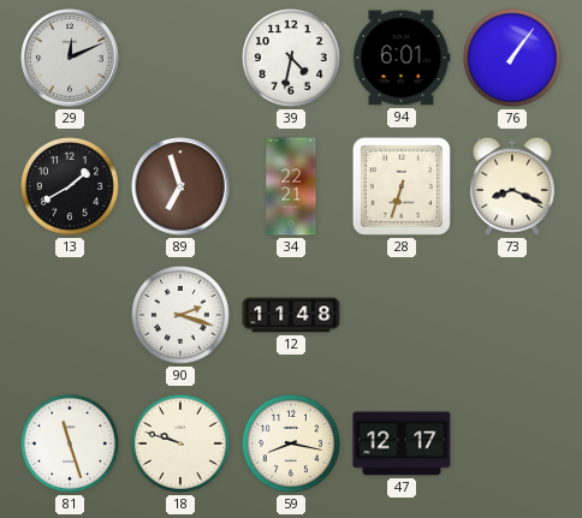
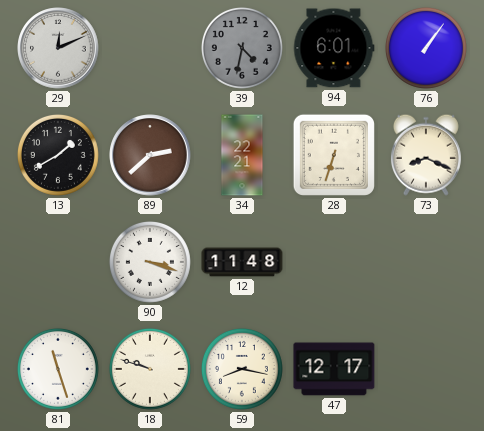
39 dial: white -> grey
89: 6:57 -> 2:38
90: 2:18 -> 3:18
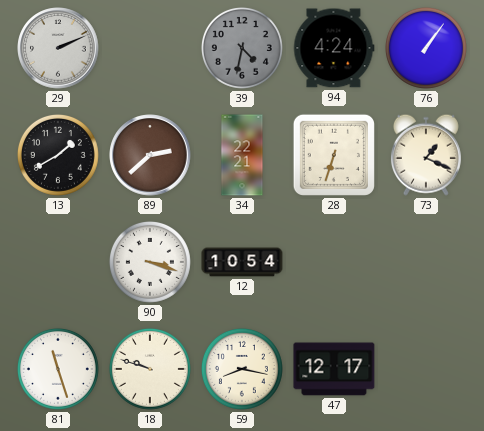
29: 12:11 -> 2:11
94: 6:01 -> 4:24
73: 8:19 -> 1:19
12: 11:48 -> 10:54
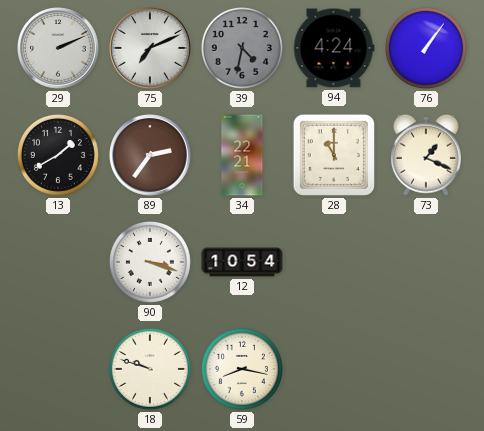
75: none -> 7:11
89: 2:38 -> 2:36
28: 6:33 -> 11:00
81: 11:27 -> none
47: 12:17 -> none
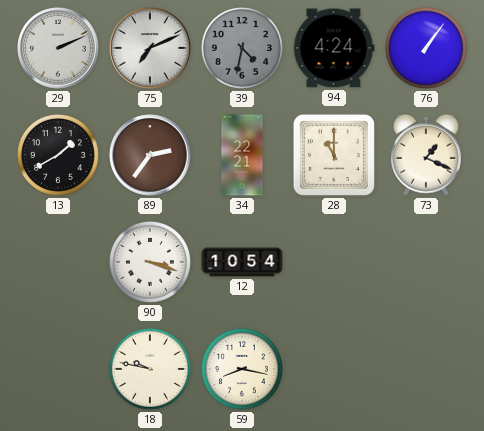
18: 9:48 -> 9:47
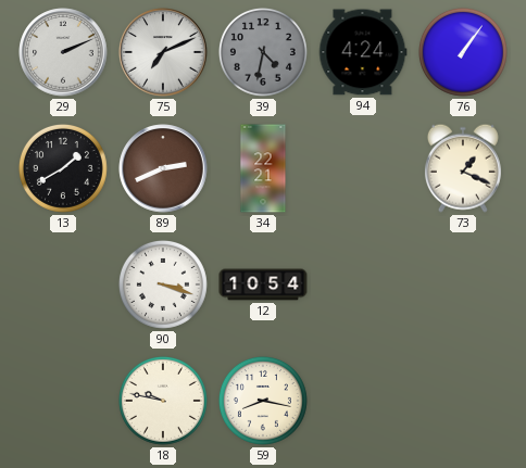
89: 2:36 -> 2:41
28: 11:00 -> none
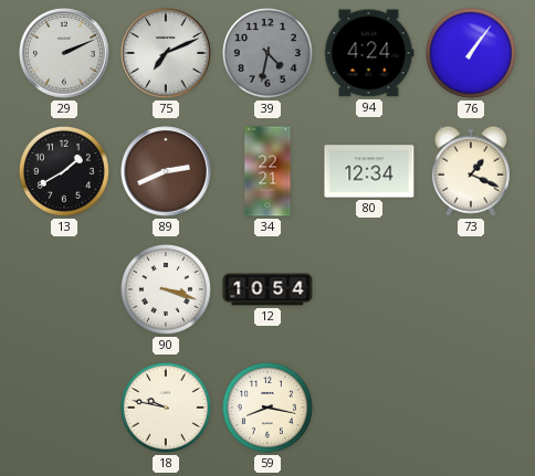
80: none -> 12:34
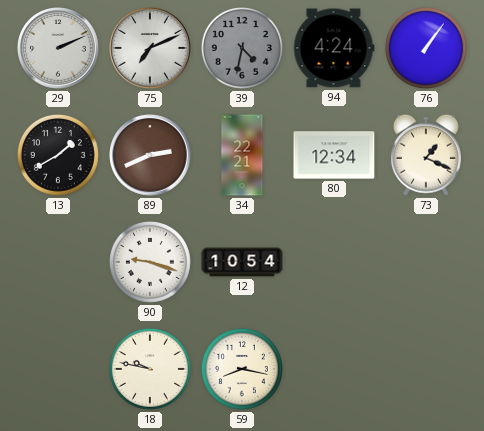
90: 3:18 -> 9:18
